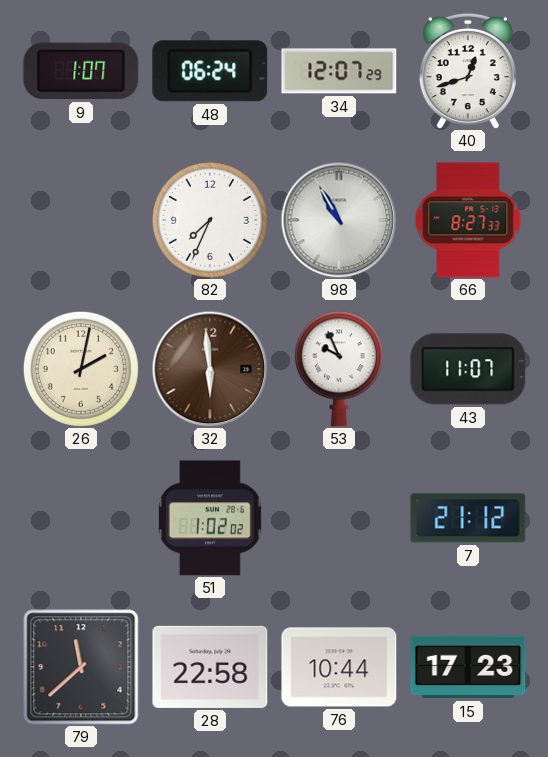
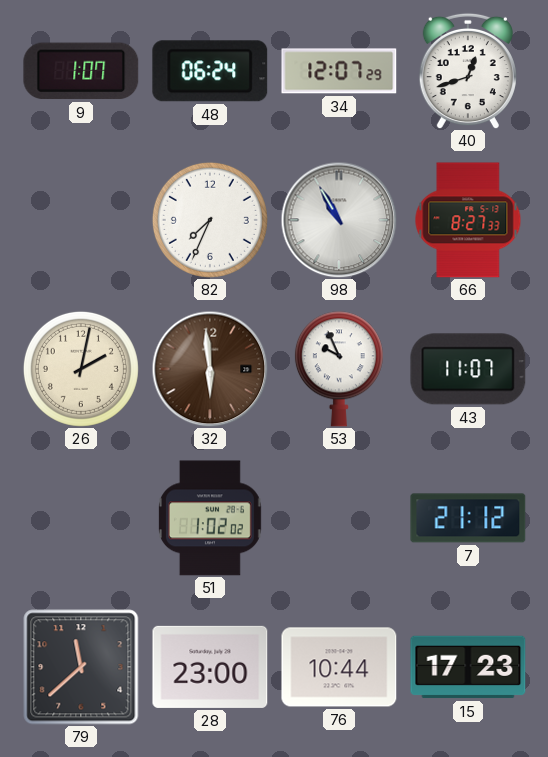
28: 22:58 -> 23:00
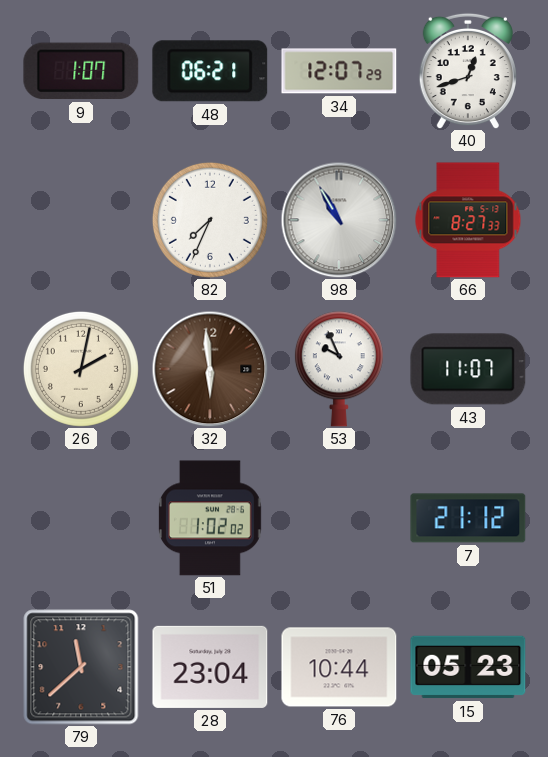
48: 06:24 -> 06:21
28: 23:00 -> 23:04
15: 17:23 -> 05:23
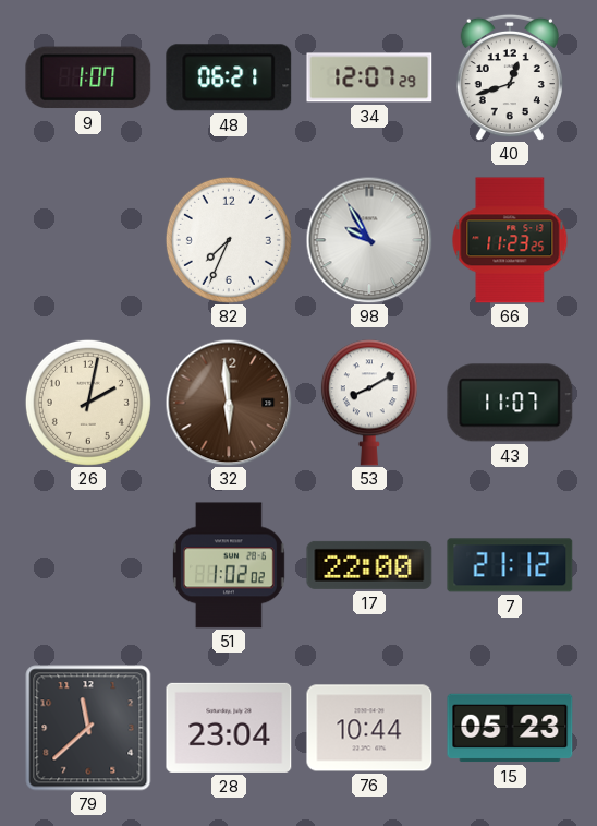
98: 10:55 -> 9:55
66: 8:27 -> 11:23
53: 9:56 -> 8:10
17: none -> 22:00
